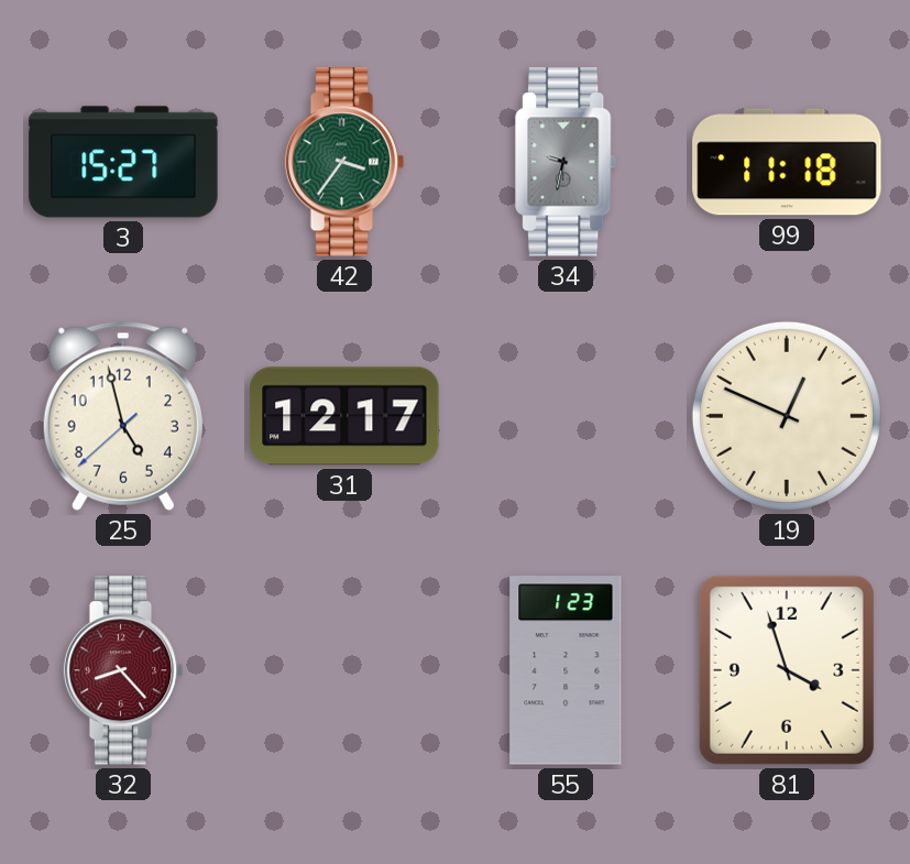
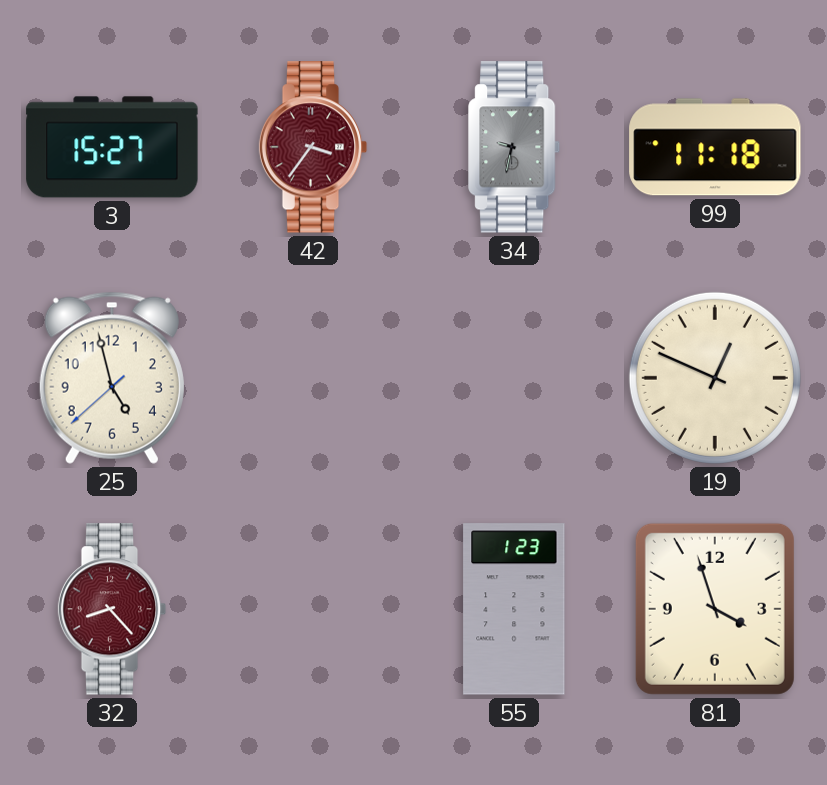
42 dial: green -> burgundy
31: 12:17 -> none
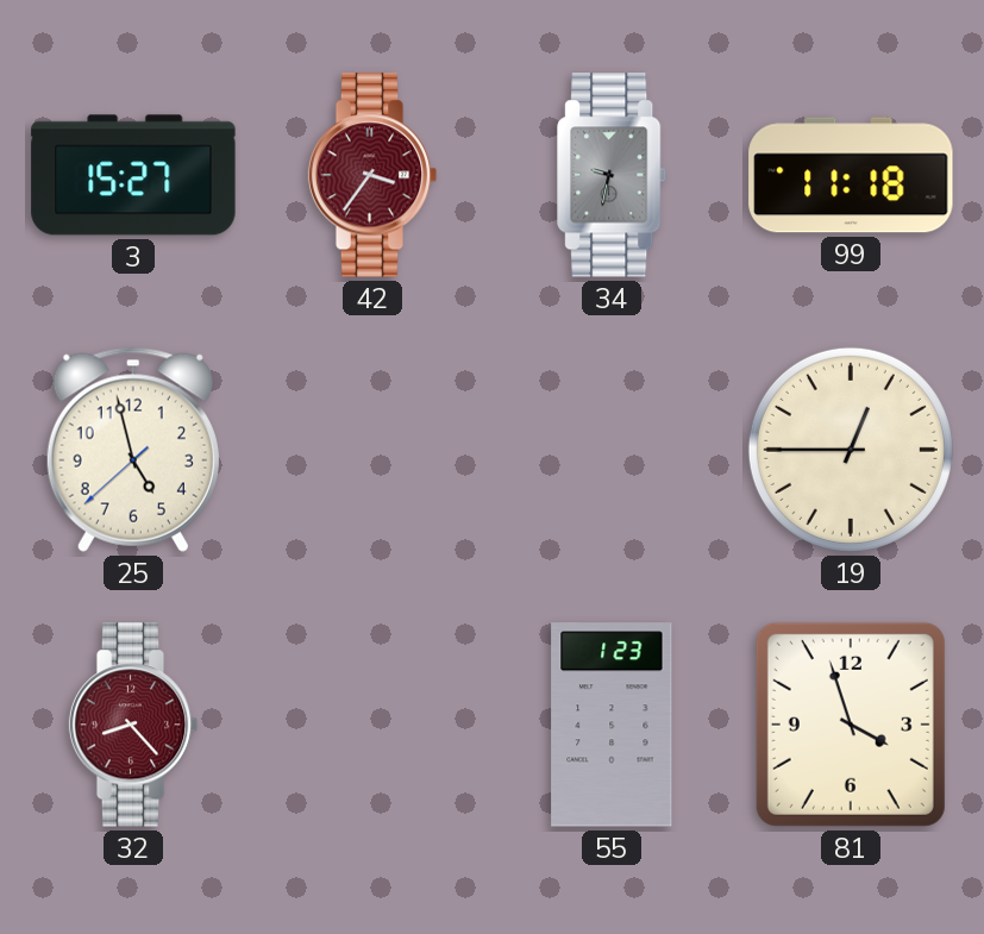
19: 12:49 -> 12:45
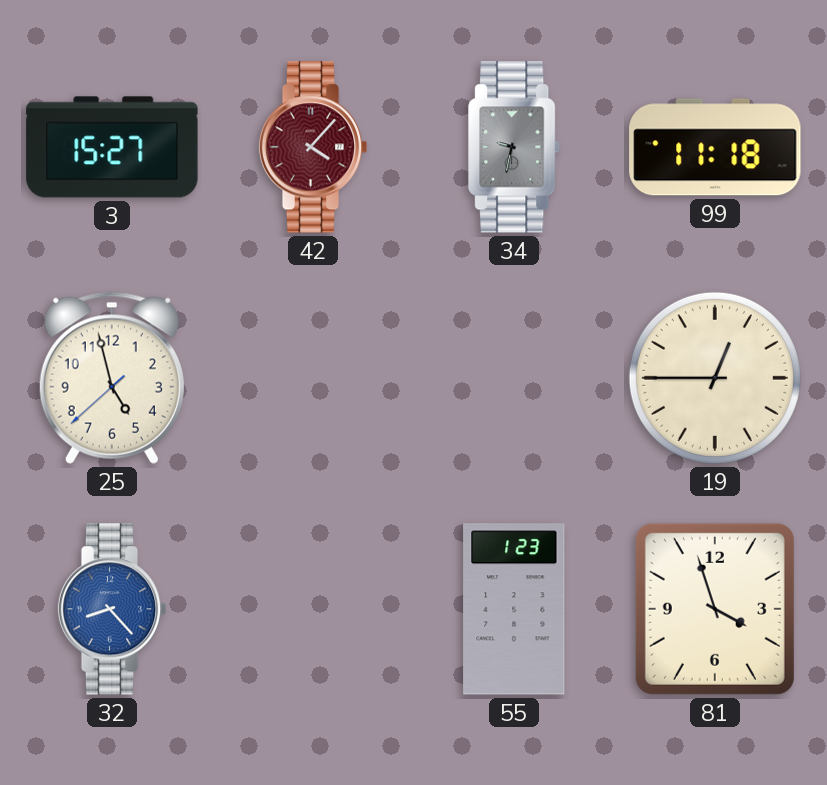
42: 3:36 -> 4:07
32 dial: burgundy -> blue
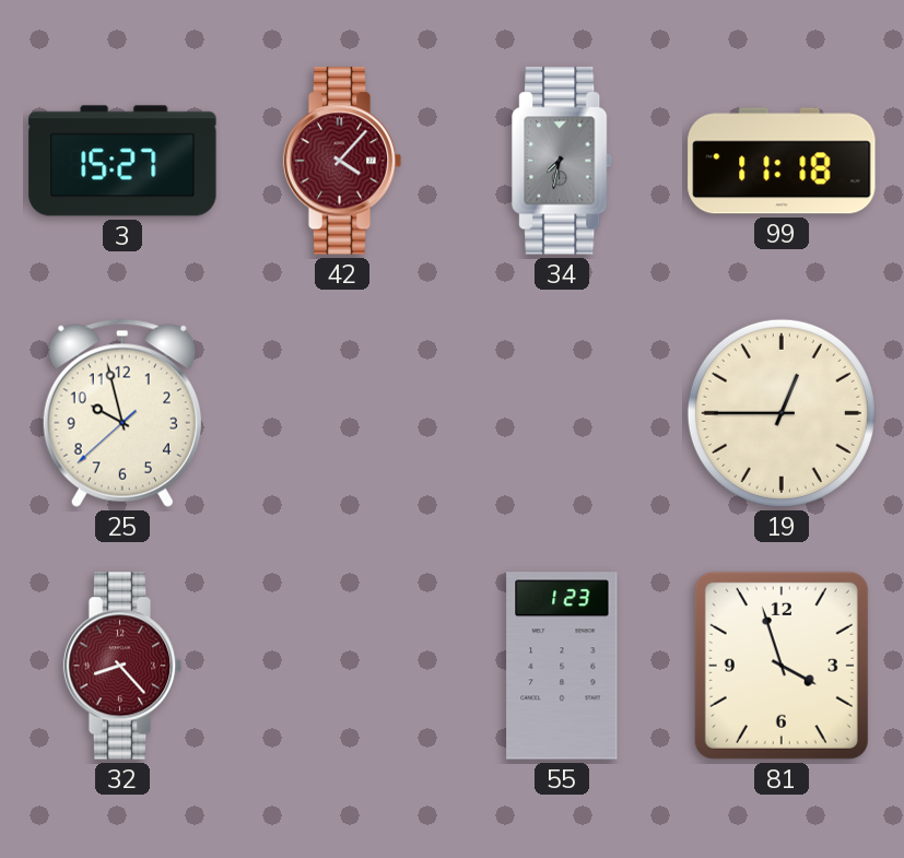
34: 9:32 -> 7:32
25: 4:57 -> 9:57
32 dial: blue -> burgundy
